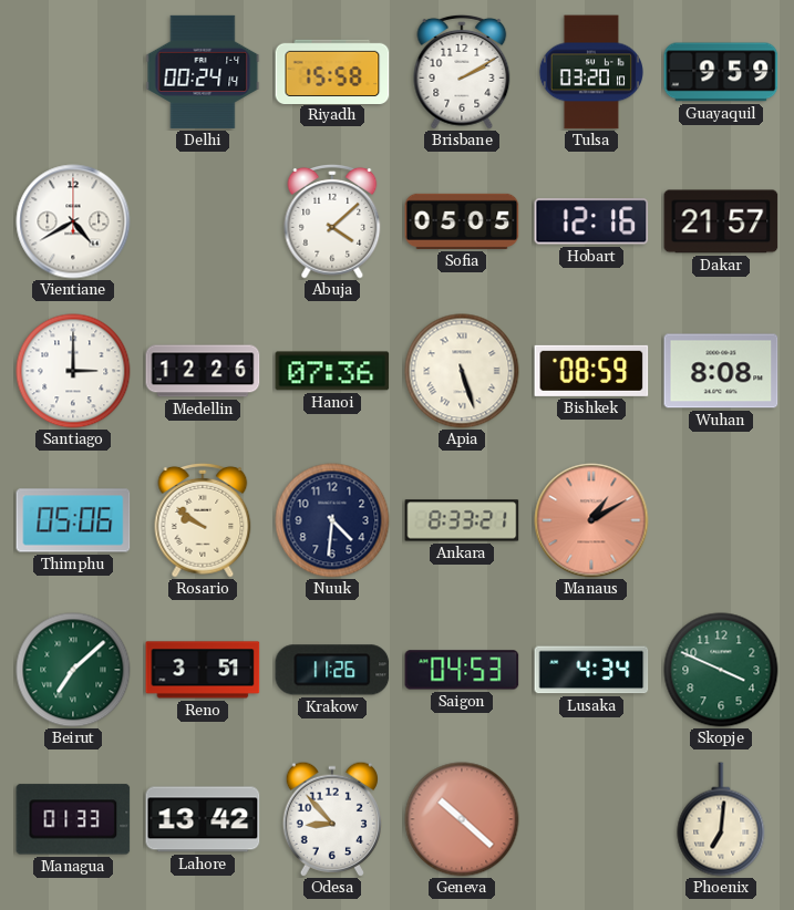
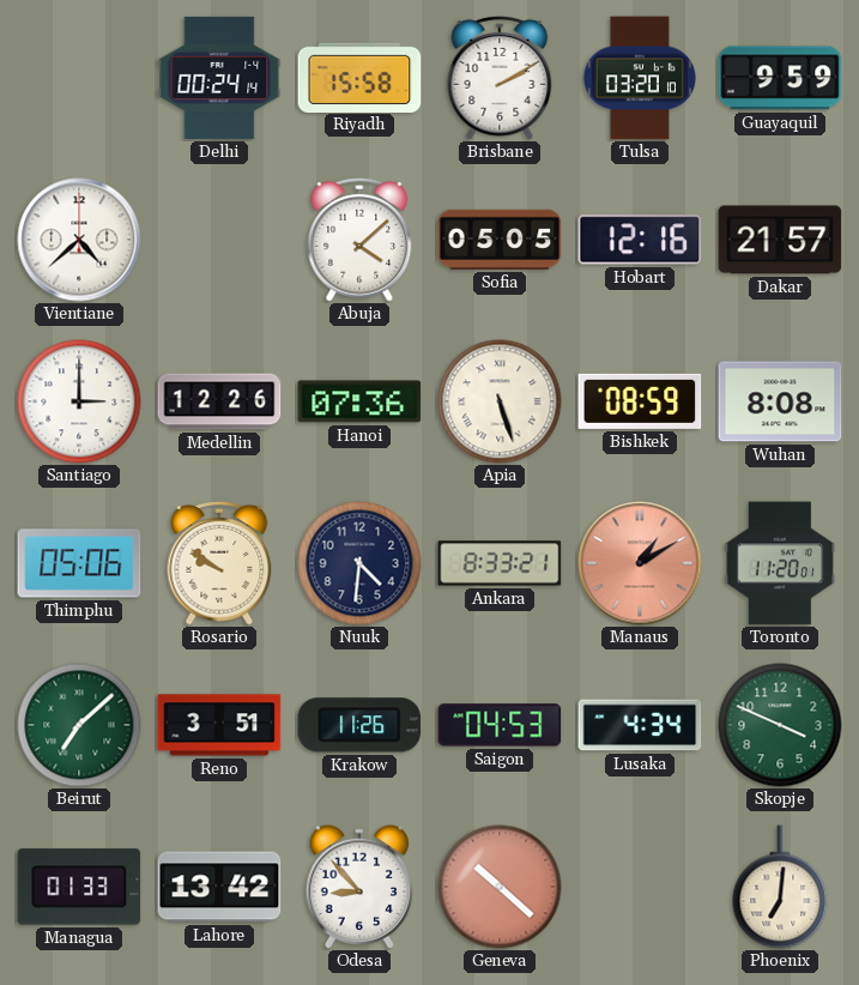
Vientiane: 4:40 -> 4:38
Toronto: none -> 11:20
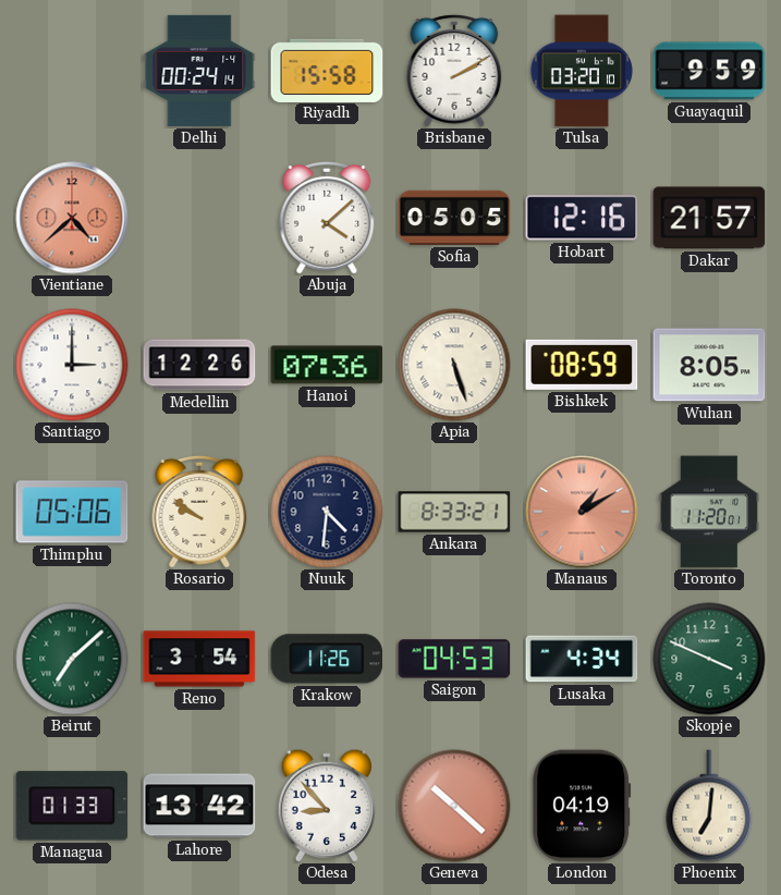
Vientiane dial: white -> salmon
Wuhan: 8:08 -> 8:05
Reno: 3:51 -> 3:54
London: none -> 04:19
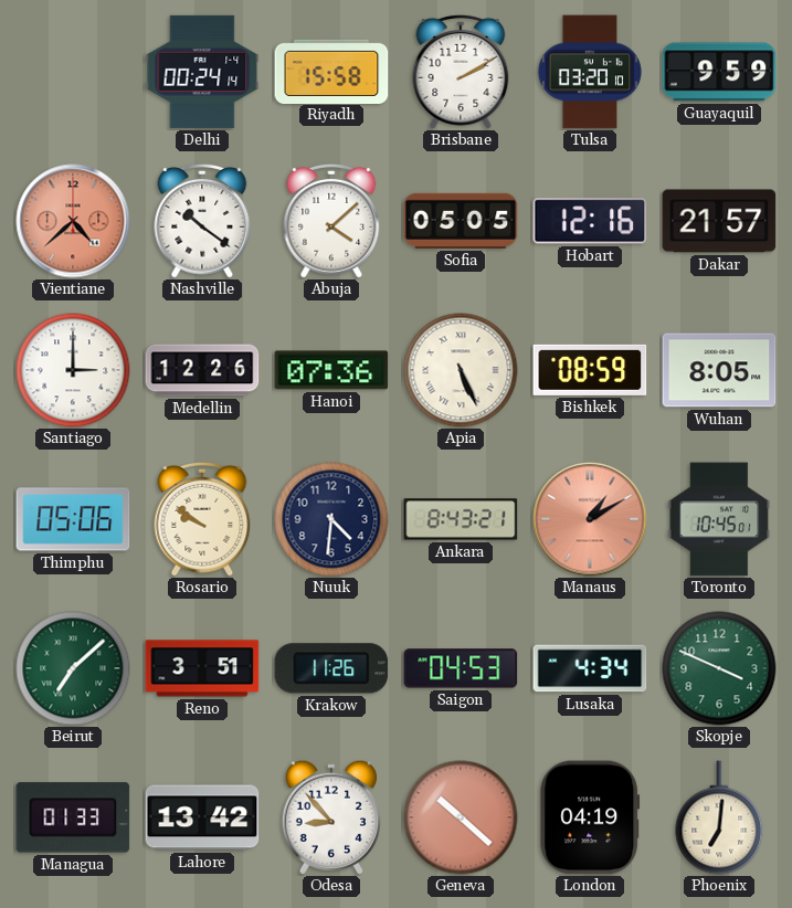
Nashville: none -> 10:21
Apia: 5:27 -> 5:26
Ankara: 8:33 -> 8:43
Toronto: 11:20 -> 10:45
Reno: 3:54 -> 3:51
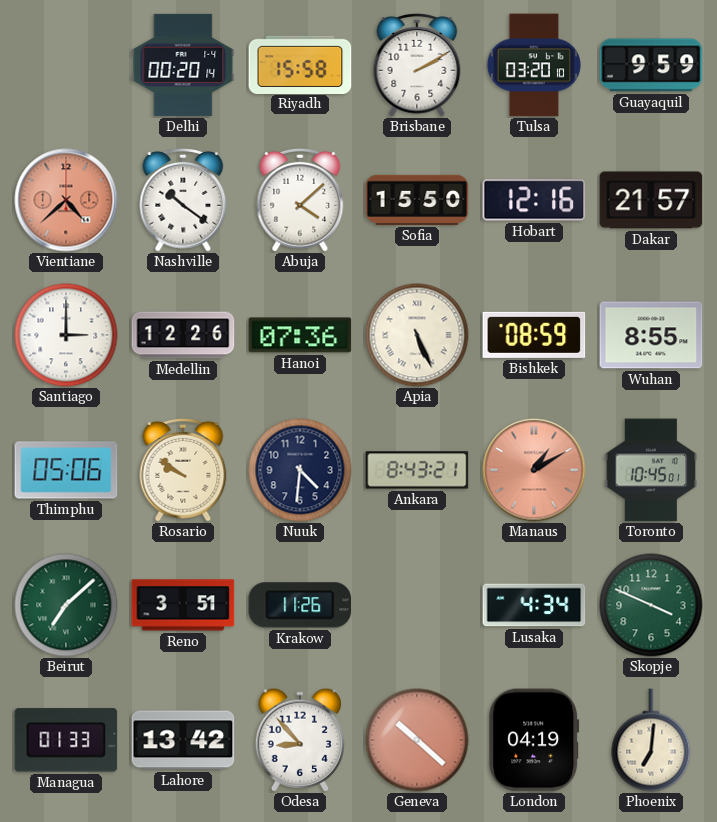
Delhi: 00:24 -> 00:20
Sofia: 05:05 -> 15:50
Wuhan: 8:05 -> 8:55
Saigon: 04:53 -> none
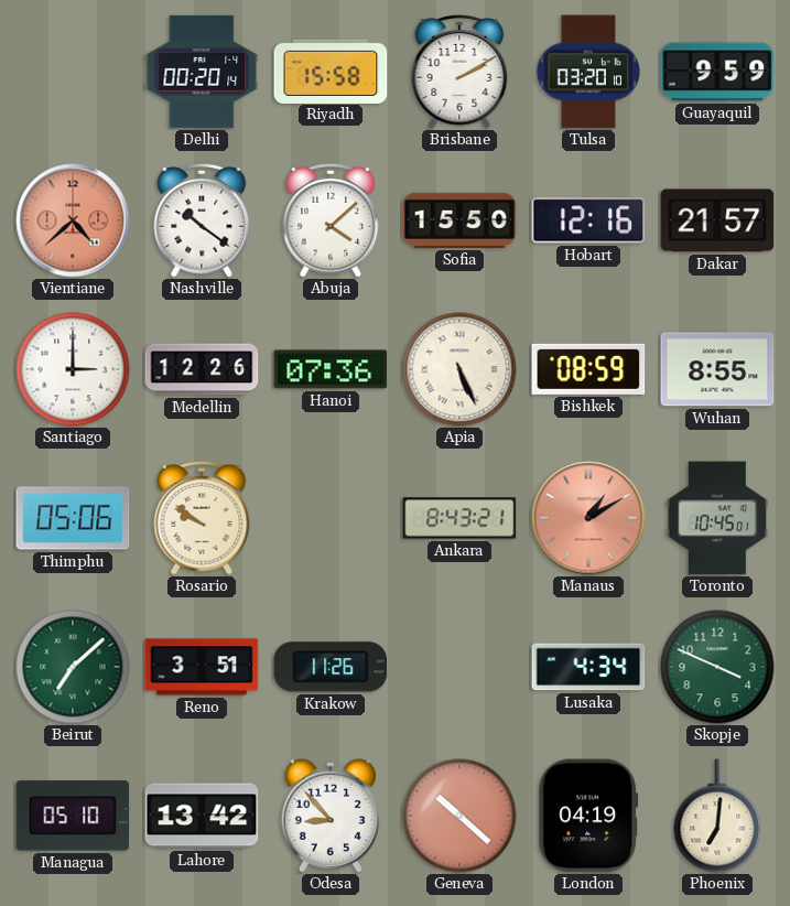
Nuuk: 4:31 -> none
Managua: 01:33 -> 05:10
